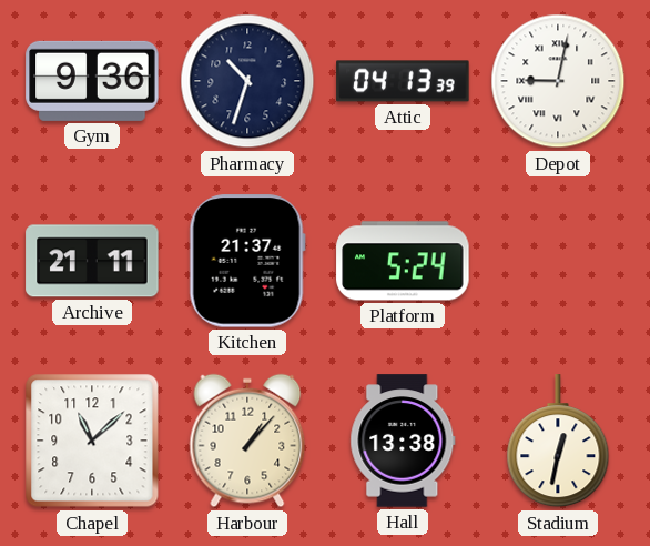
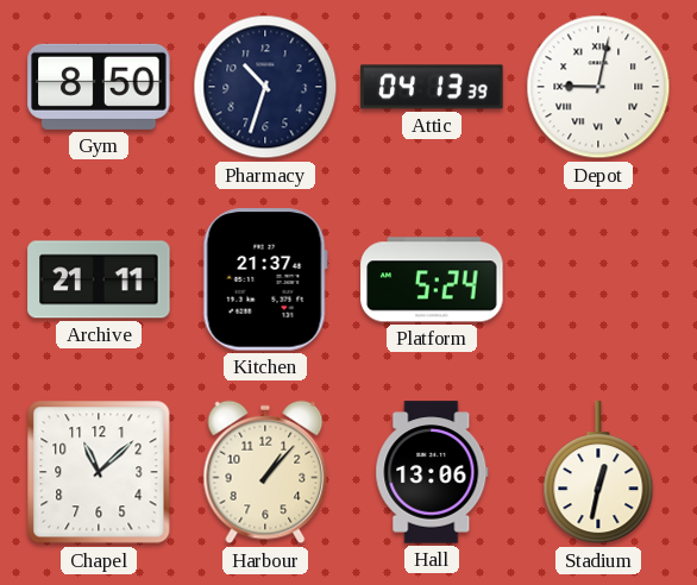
Gym: 9:36 -> 8:50
Hall: 13:38 -> 13:06
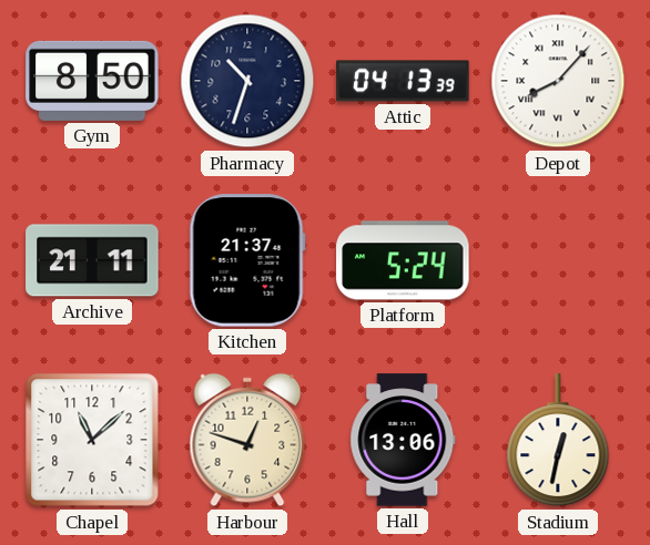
Depot: 9:02 -> 8:07
Harbour: 1:07 -> 12:48
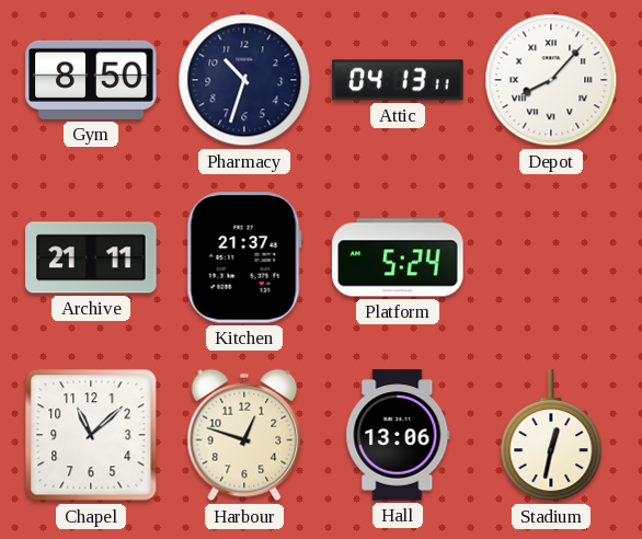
Attic: 04:13:39 -> 04:13:11
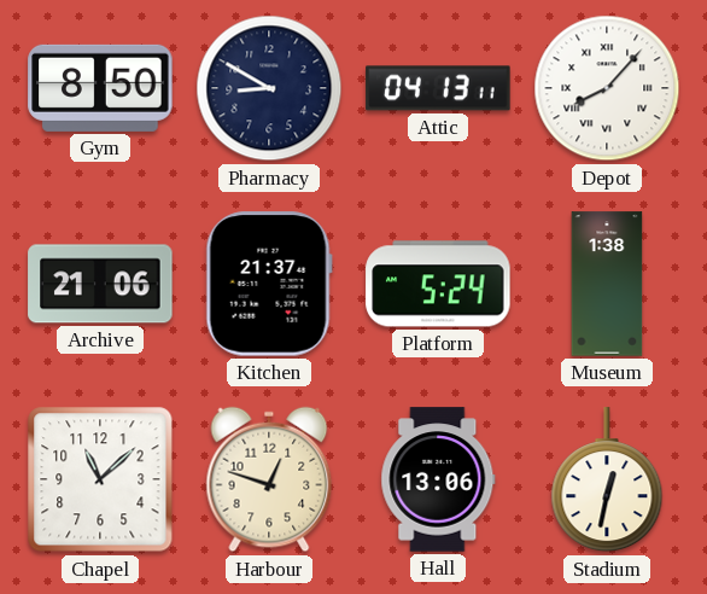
Pharmacy: 10:33 -> 8:50
Archive: 21:11 -> 21:06
Museum: none -> 1:38
